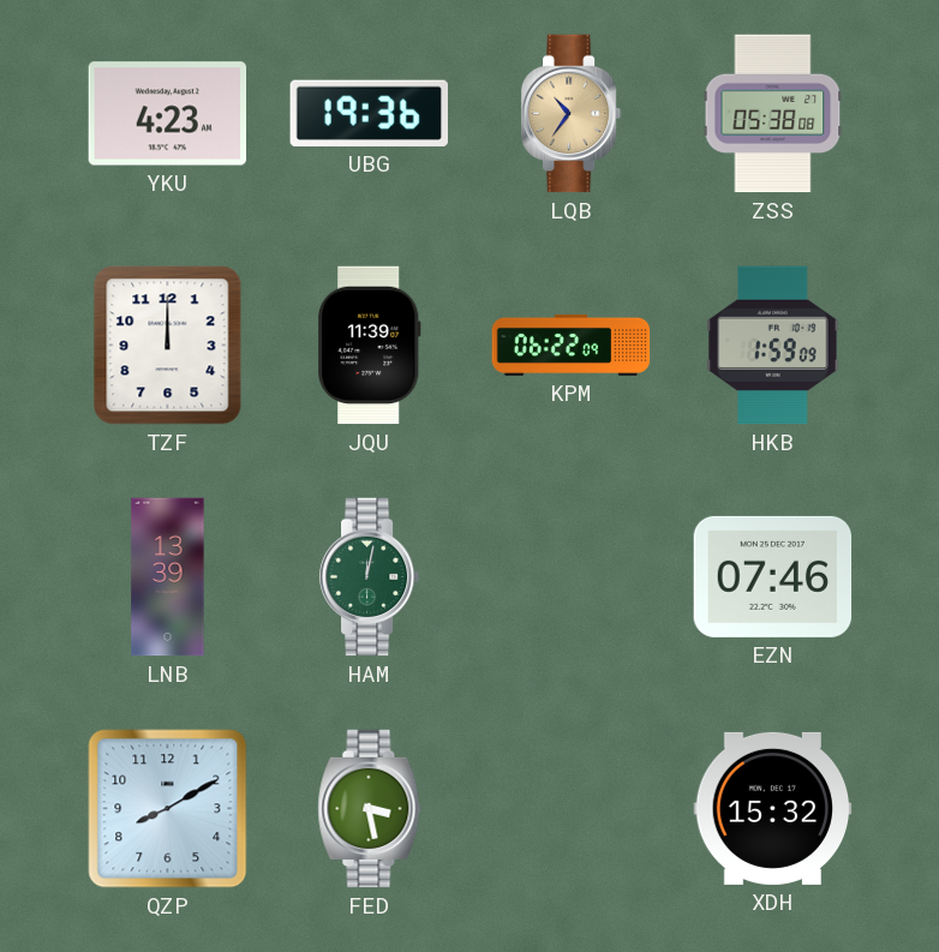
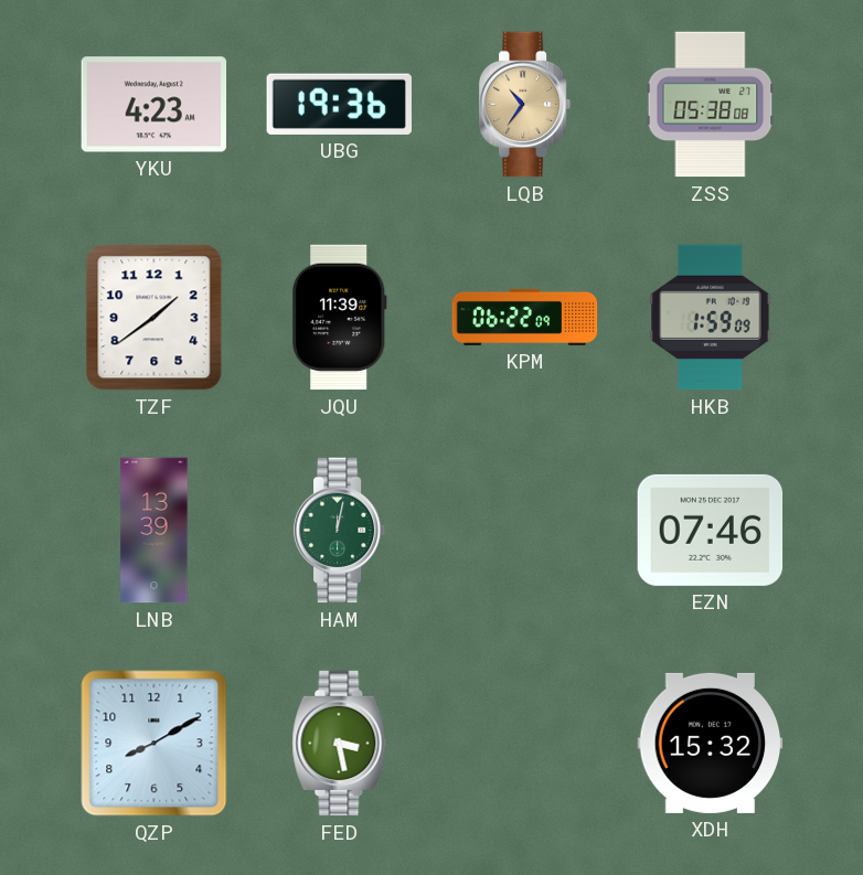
TZF: 12:00 -> 1:39
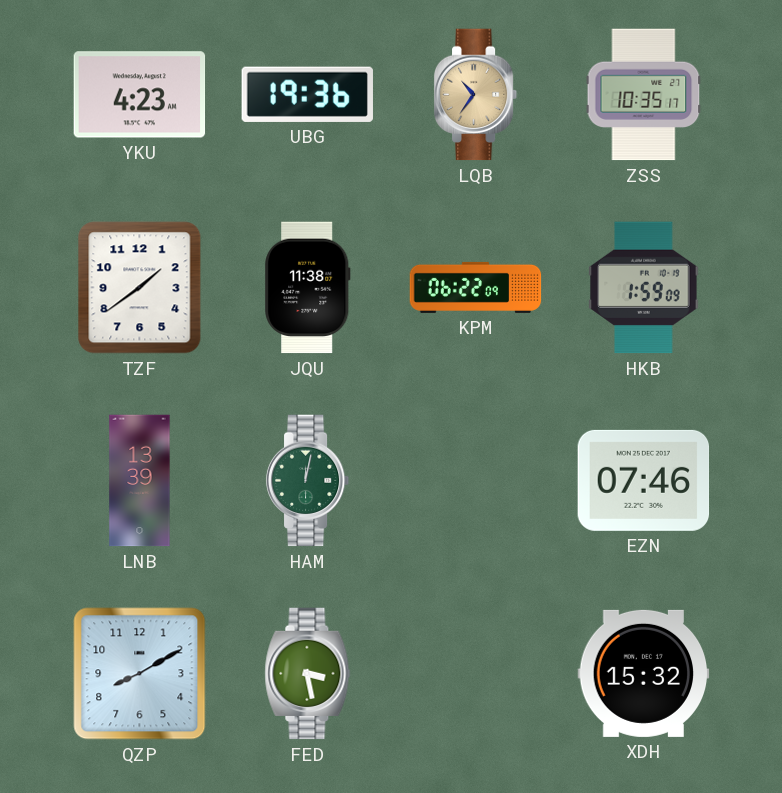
ZSS: 05:38 -> 10:35
JQU: 11:39 -> 11:38
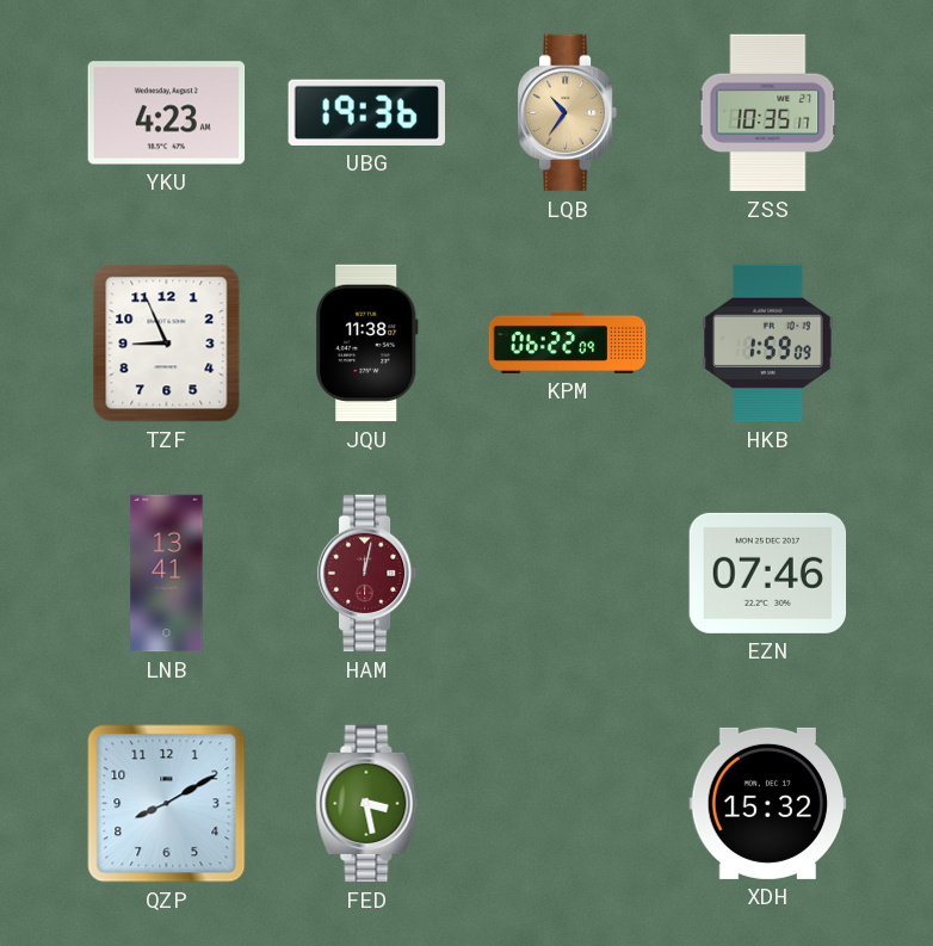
TZF: 1:39 -> 8:56
LNB: 13:39 -> 13:41
HAM dial: green -> burgundy
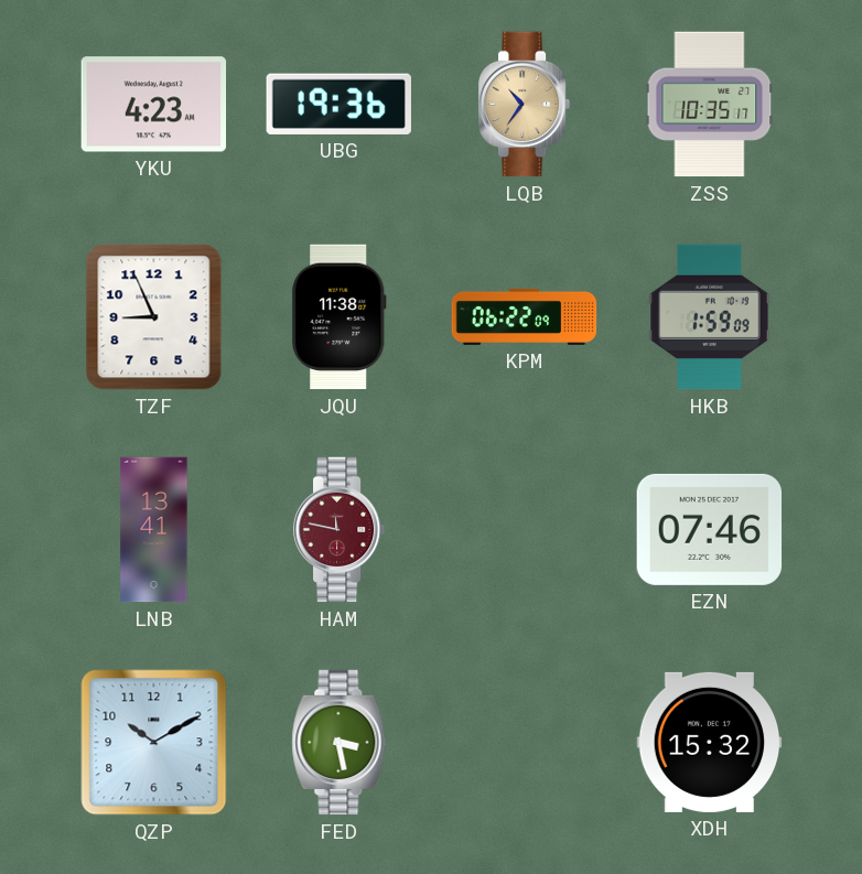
HAM: 12:02 -> 11:47
QZP: 8:10 -> 10:10
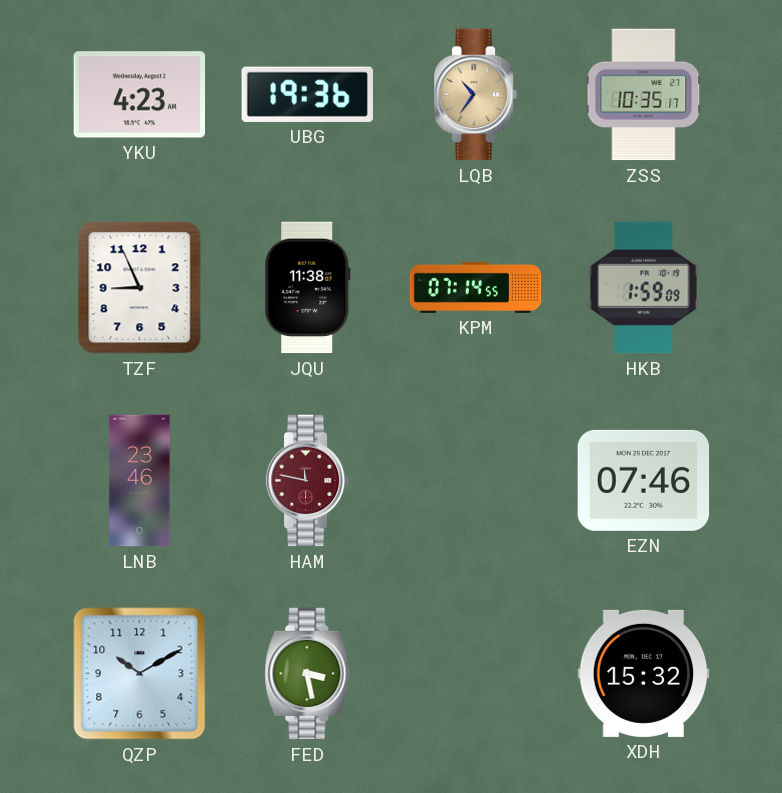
KPM: 06:22 -> 07:14
LNB: 13:41 -> 23:46
